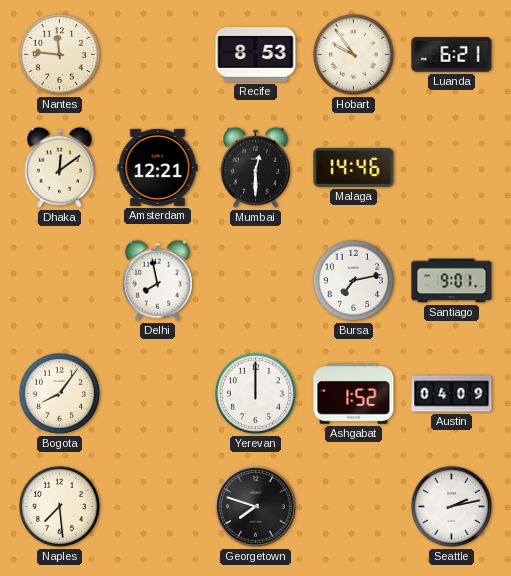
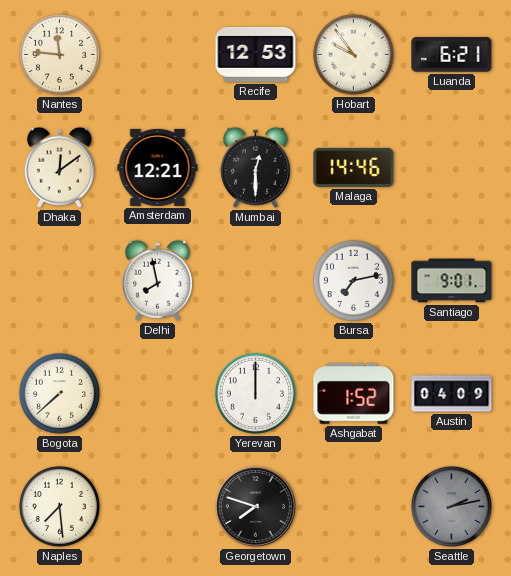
Recife: 8:53 -> 12:53
Bogota: 8:06 -> 7:38
Seattle dial: white -> grey
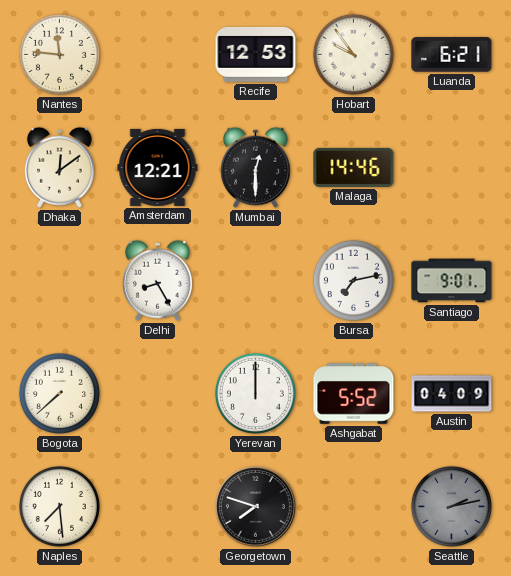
Delhi: 7:58 -> 8:25
Ashgabat: 1:52 -> 5:52
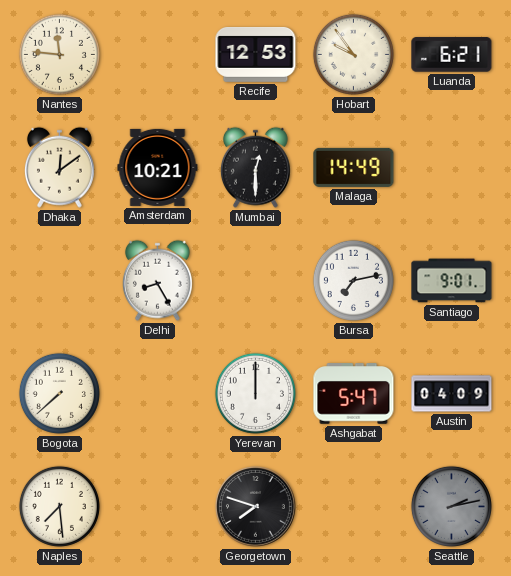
Amsterdam: 12:21 -> 10:21
Malaga: 14:46 -> 14:49
Ashgabat: 5:52 -> 5:47
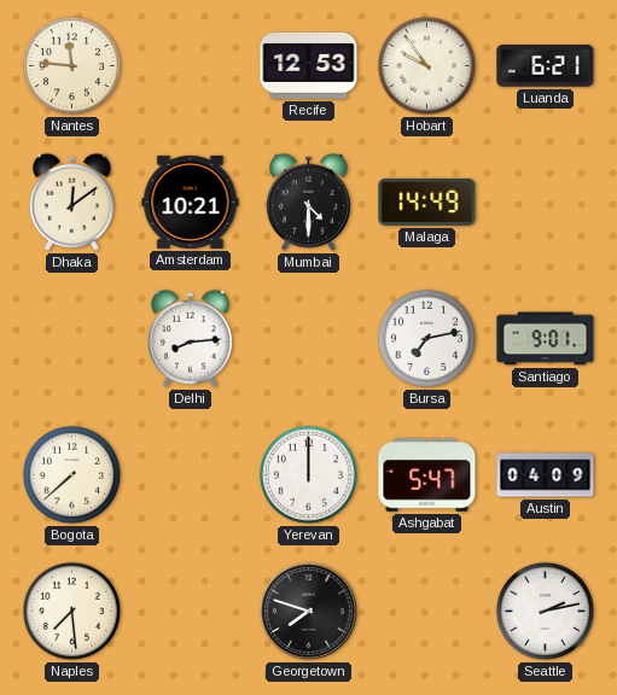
Mumbai: 12:30 -> 4:30
Delhi: 8:25 -> 8:14
Seattle dial: grey -> white
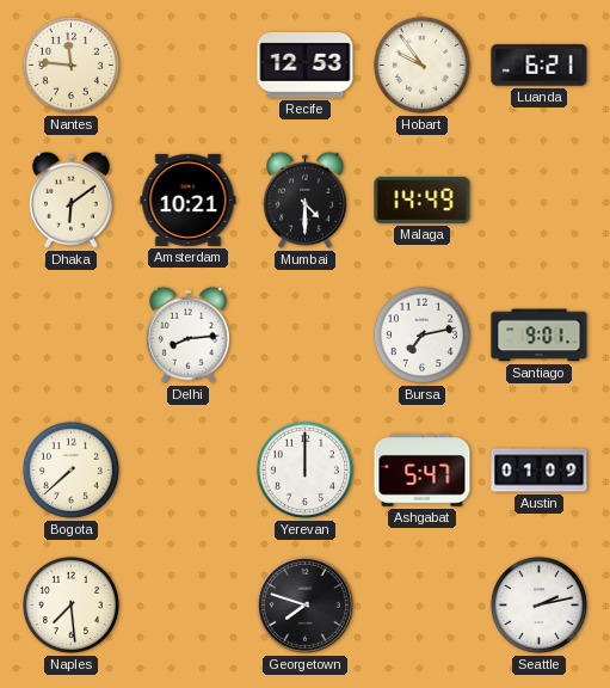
Dhaka: 12:09 -> 6:09
Austin: 04:09 -> 01:09
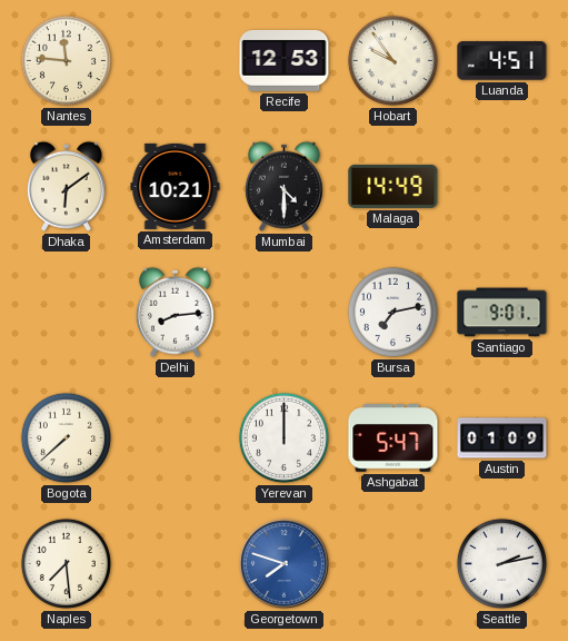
Luanda: 6:21 -> 4:51
Georgetown dial: black -> blue
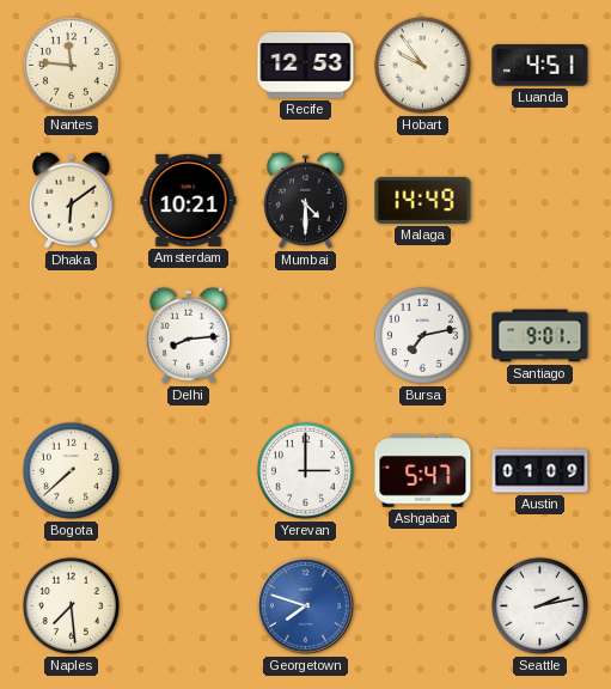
Yerevan: 12:00 -> 3:00
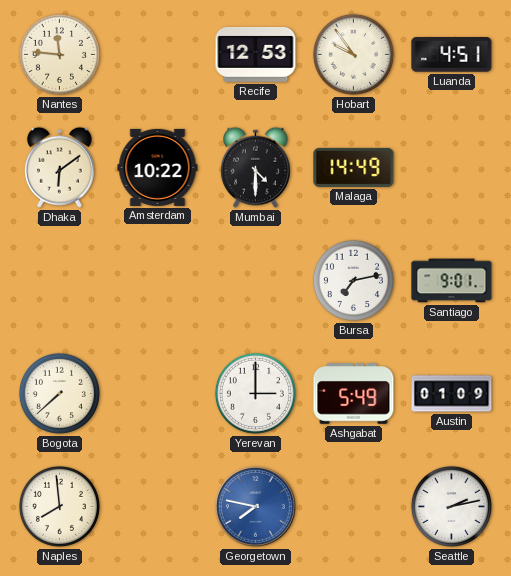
Amsterdam: 10:21 -> 10:22
Delhi: 8:14 -> none
Ashgabat: 5:47 -> 5:49
Naples: 7:29 -> 7:59
Georgetown: 7:48 -> 7:47
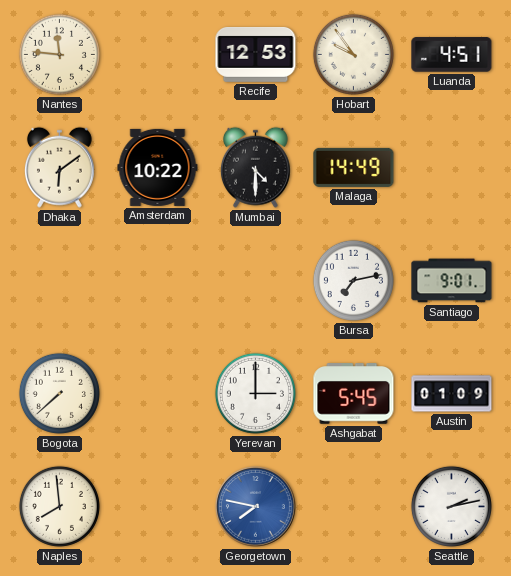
Ashgabat: 5:49 -> 5:45
